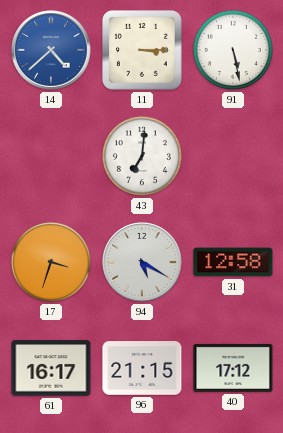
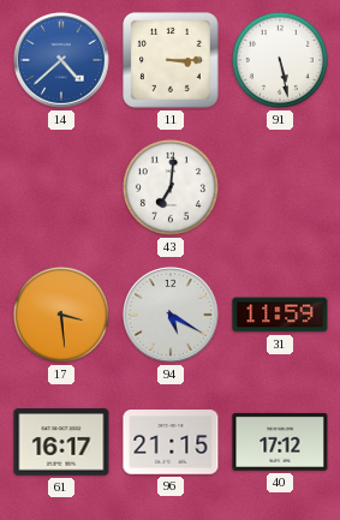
17: 3:33 -> 3:29
31: 12:58 -> 11:59
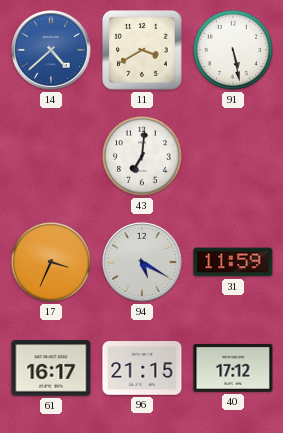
11: 3:15 -> 3:40
17: 3:29 -> 3:34
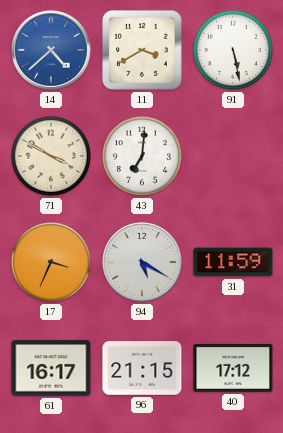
71: none -> 3:50
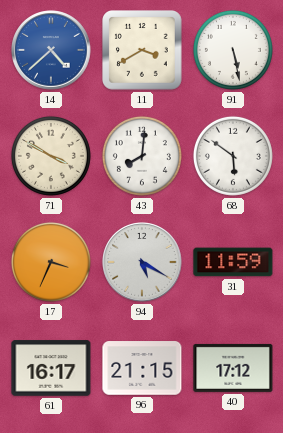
43: 7:01 -> 8:01
68: none -> 5:51
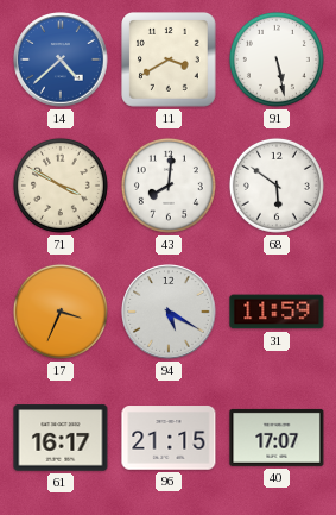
40: 17:12 -> 17:07
